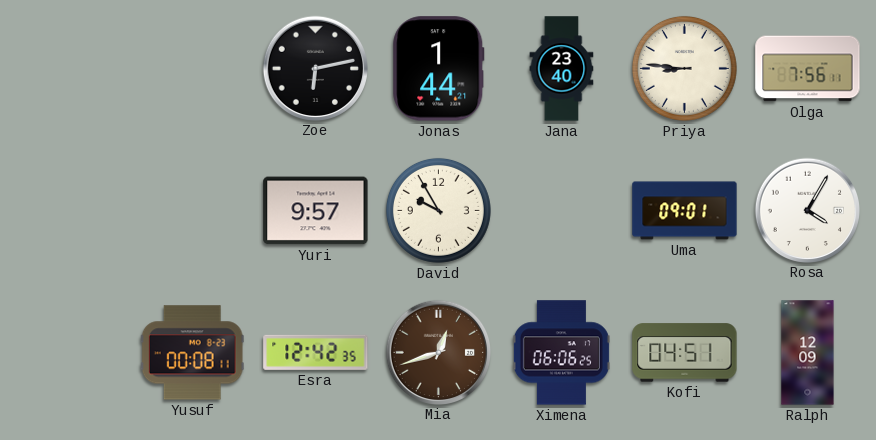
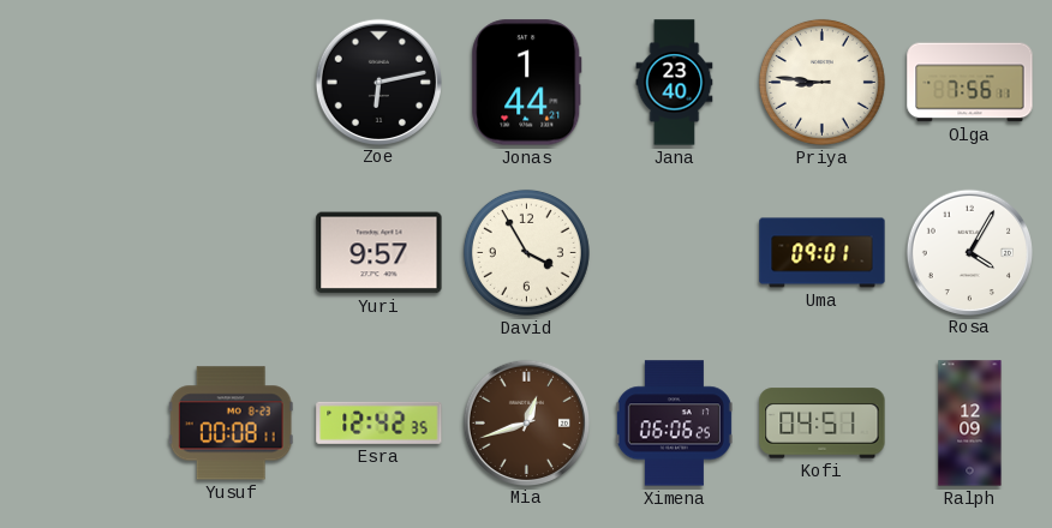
David: 9:55 -> 3:55
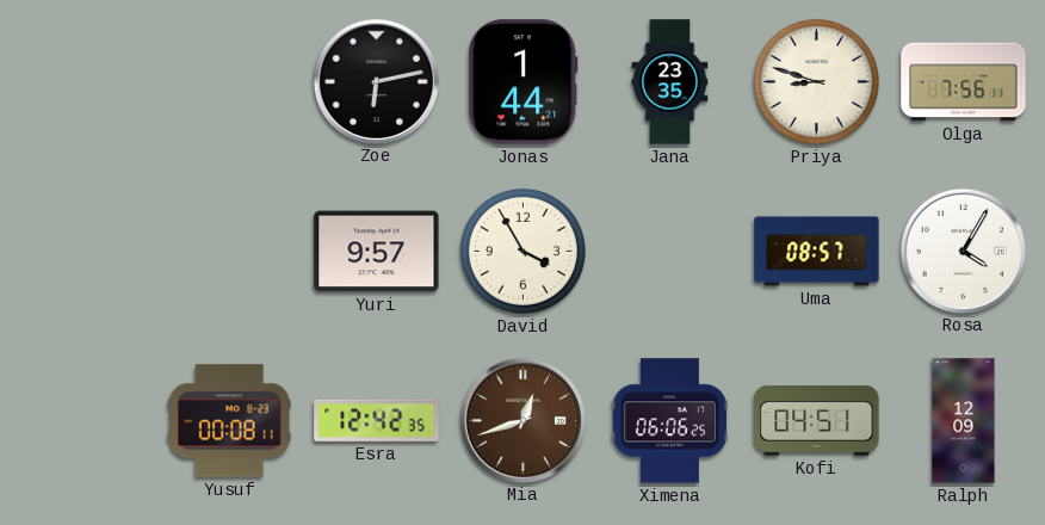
Jana: 23:40 -> 23:35
Priya: 8:46 -> 8:48
Uma: 09:01 -> 08:57
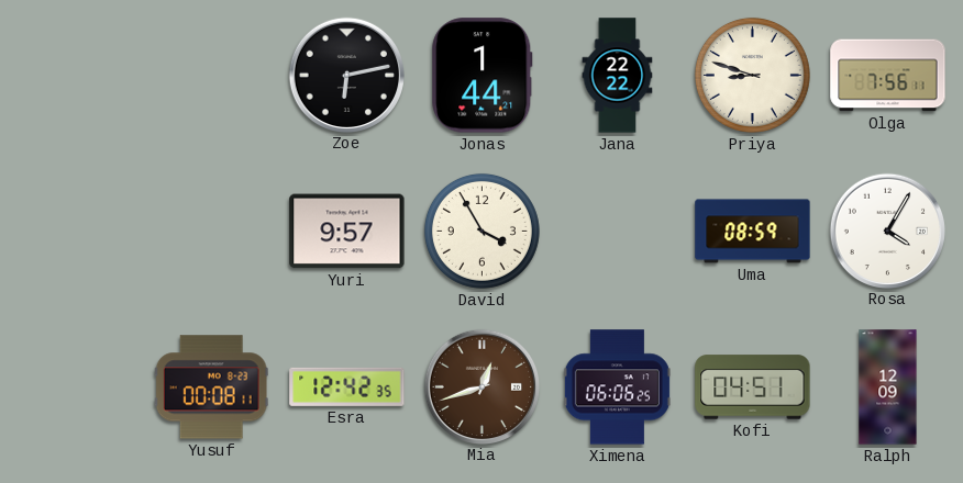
Jana: 23:35 -> 22:22
Uma: 08:57 -> 08:59
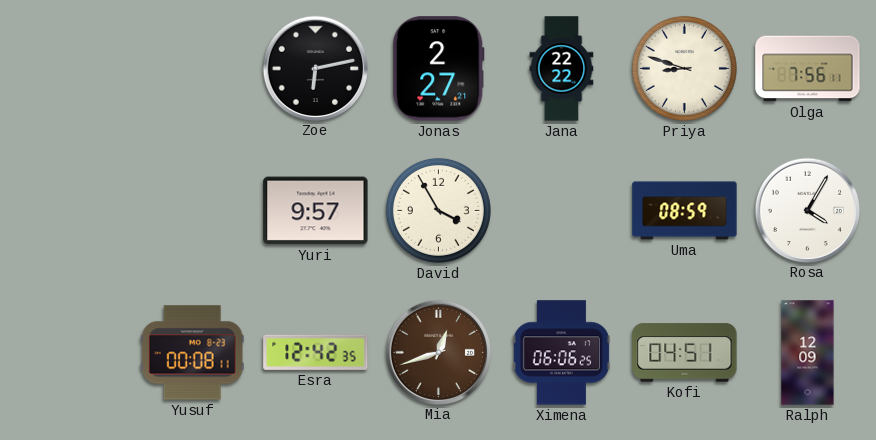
Jonas: 1:44 -> 2:27
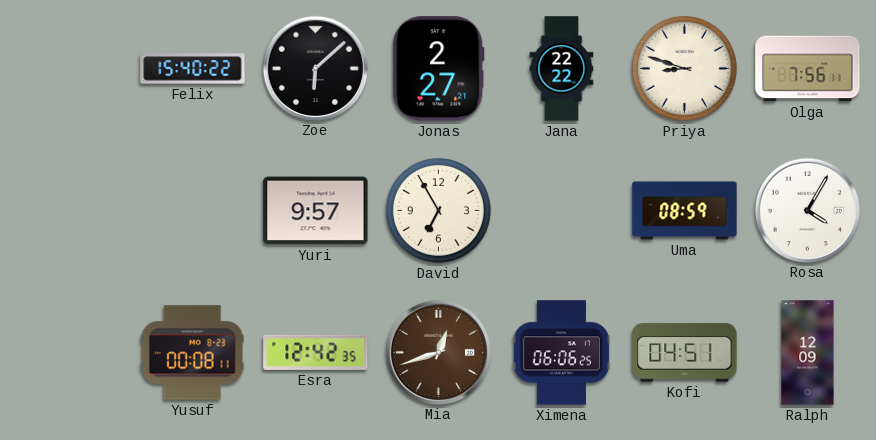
Felix: none -> 15:40
Zoe: 6:13 -> 6:08
David: 3:55 -> 6:55
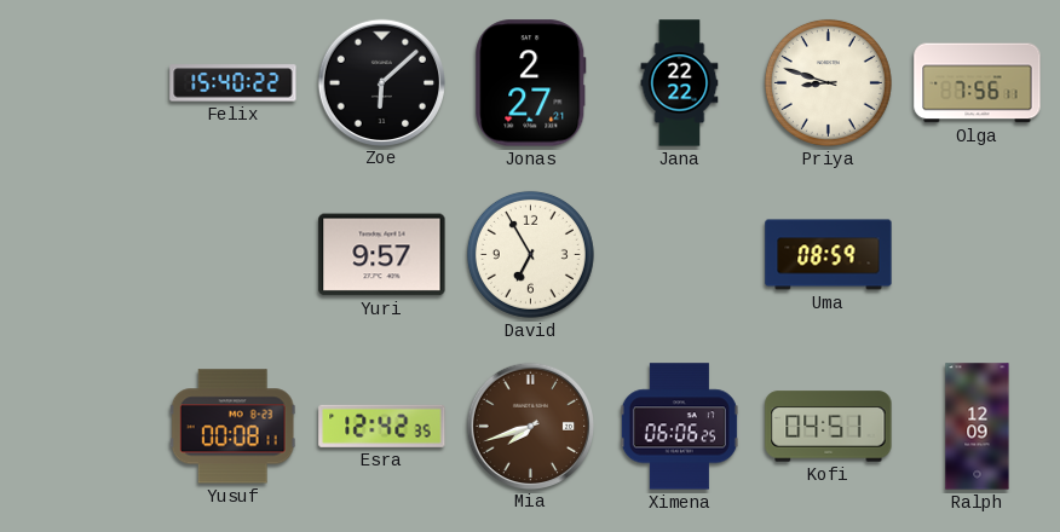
Rosa: 4:05 -> none
Mia: 12:42 -> 7:42
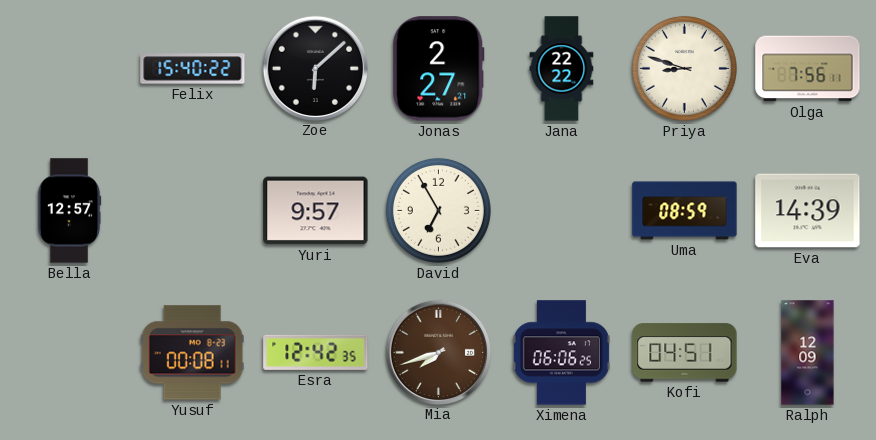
Bella: none -> 12:57
Eva: none -> 14:39
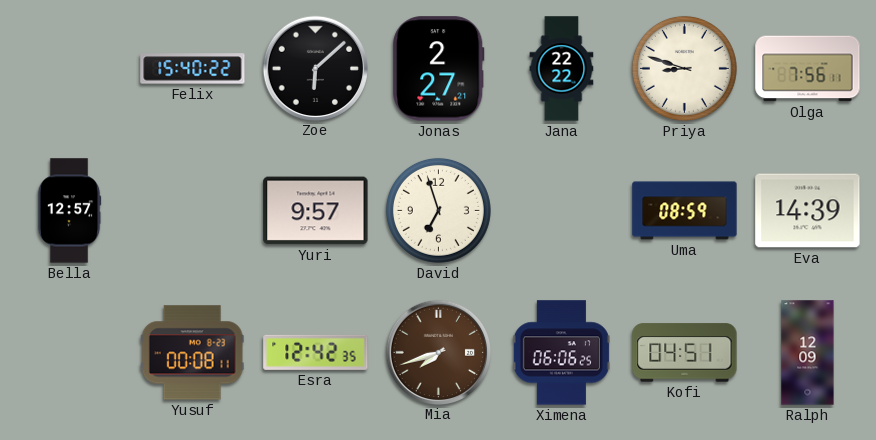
David: 6:55 -> 6:57
